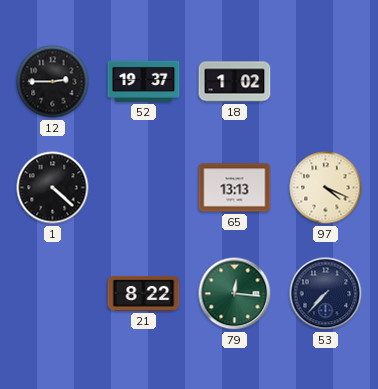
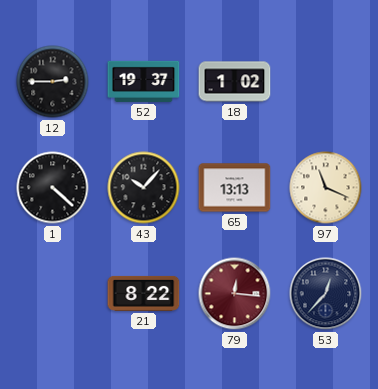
43: none -> 10:07
97: 4:19 -> 11:19
79 dial: green -> burgundy
53: 7:37 -> 12:37
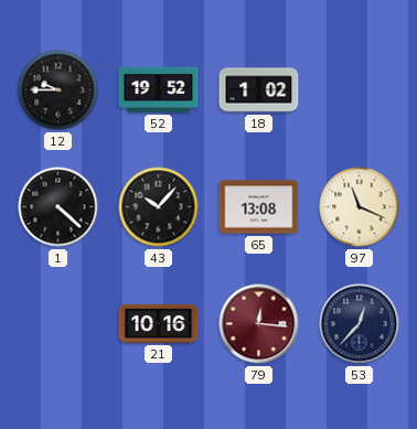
12: 2:45 -> 9:45
52: 19:37 -> 19:52
65: 13:13 -> 13:08
21: 8:22 -> 10:16
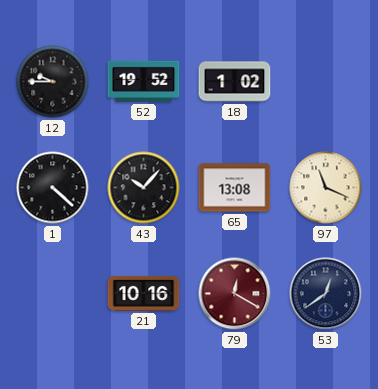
79: 12:16 -> 12:20
53: 12:37 -> 12:39
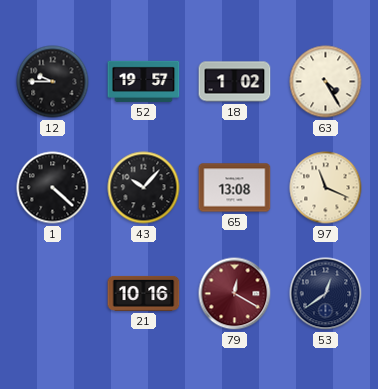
52: 19:52 -> 19:57
63: none -> 4:25
